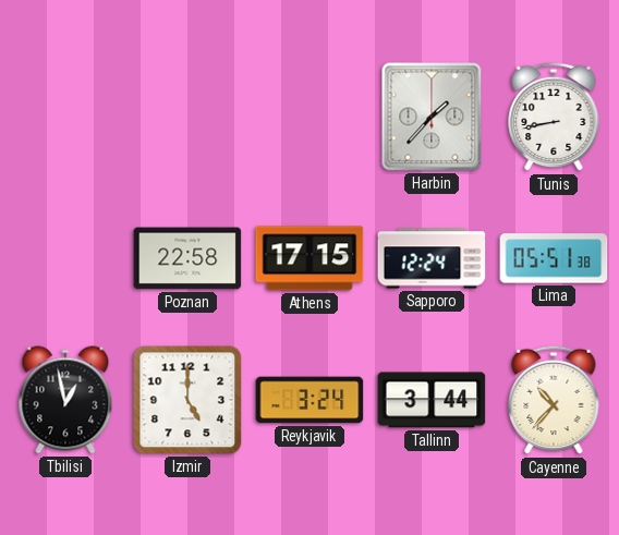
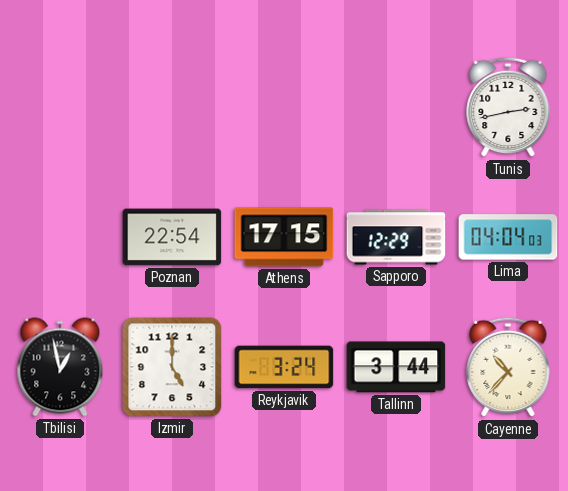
Harbin: 1:37 -> none
Tunis: 8:43 -> 2:43
Poznan: 22:58 -> 22:54
Sapporo: 12:24 -> 12:29
Lima: 05:51 -> 04:04
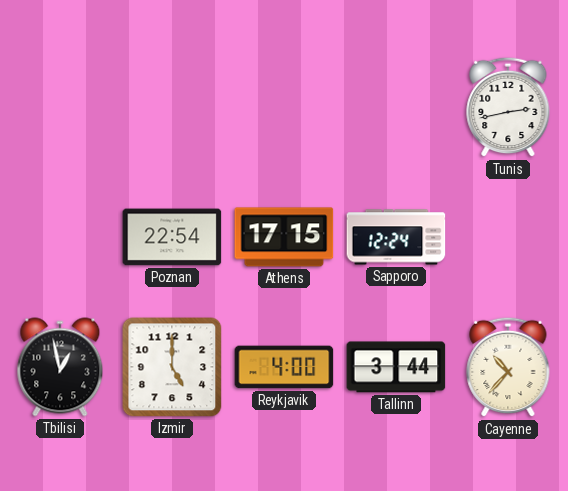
Sapporo: 12:29 -> 12:24
Lima: 04:04 -> none
Reykjavik: 3:24 -> 4:00
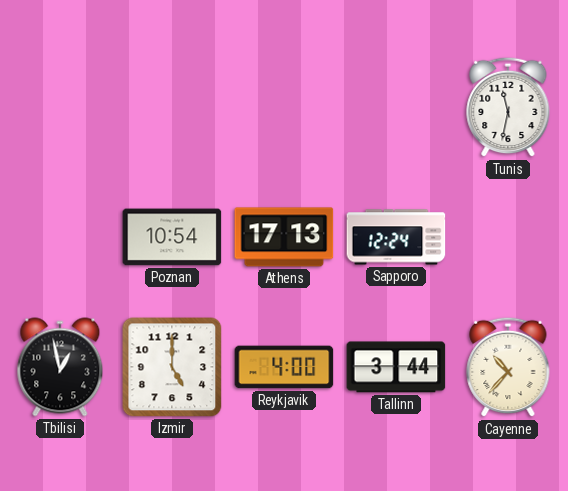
Tunis: 2:43 -> 11:32
Poznan: 22:54 -> 10:54
Athens: 17:15 -> 17:13
